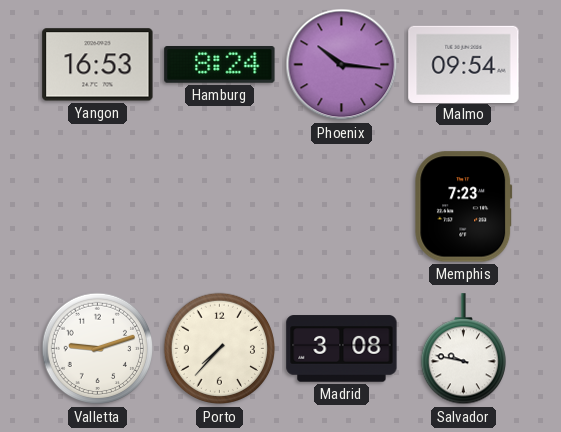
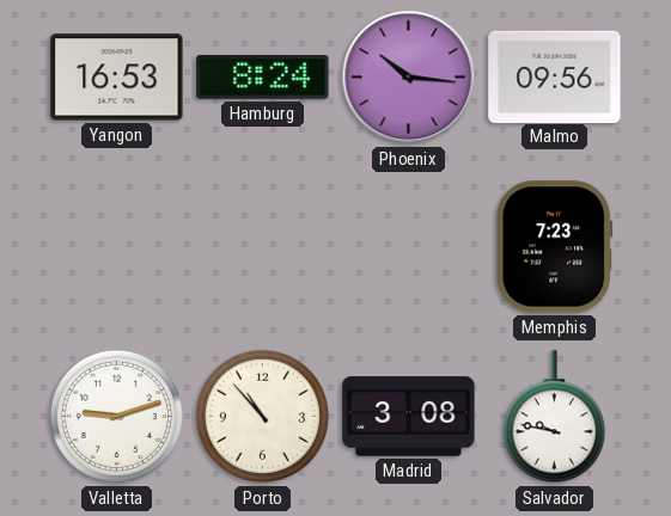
Malmo: 09:54 -> 09:56
Porto: 7:37 -> 10:53
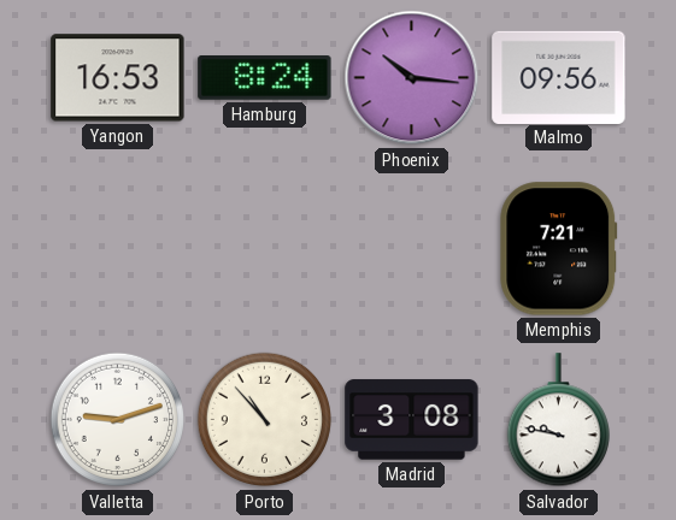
Memphis: 7:23 -> 7:21
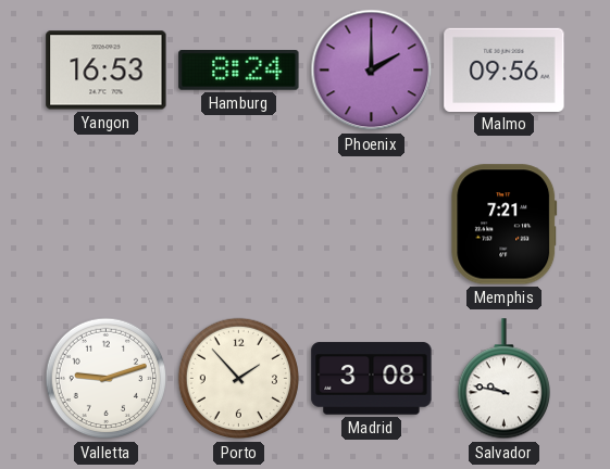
Phoenix: 10:16 -> 2:00
Porto: 10:53 -> 1:53
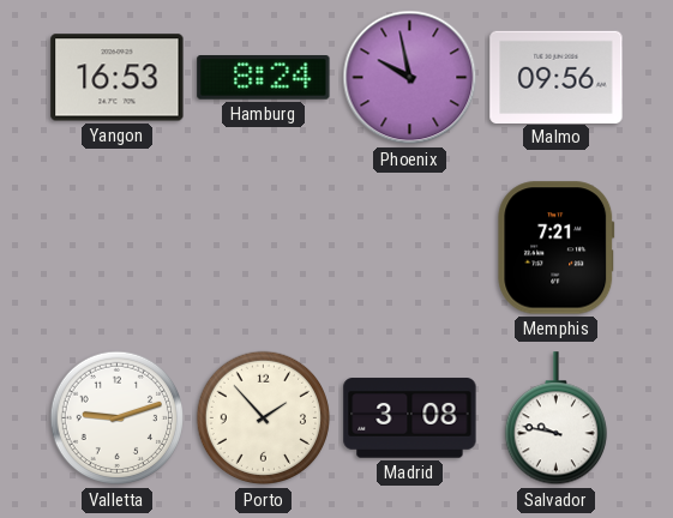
Phoenix: 2:00 -> 9:58
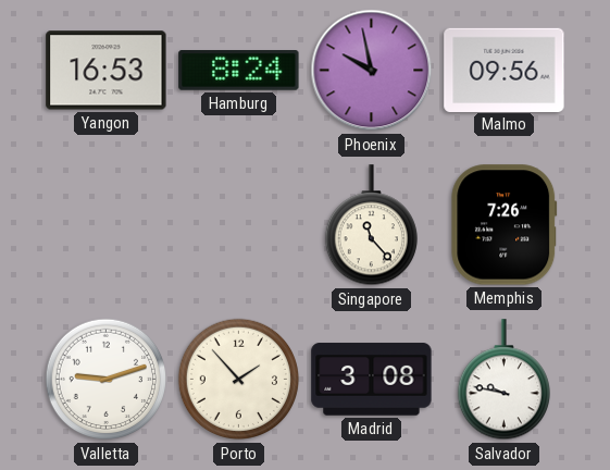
Singapore: none -> 11:23
Memphis: 7:21 -> 7:26
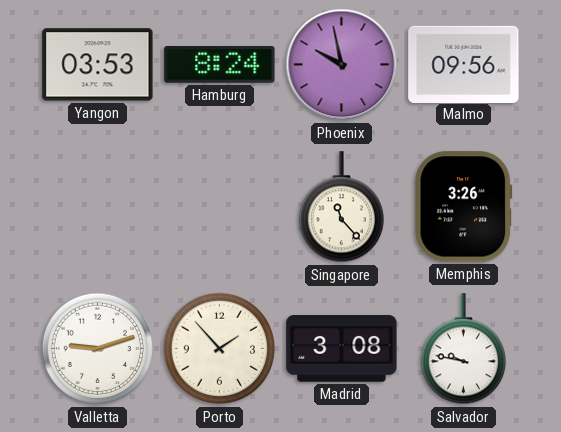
Yangon: 16:53 -> 03:53
Memphis: 7:26 -> 3:26
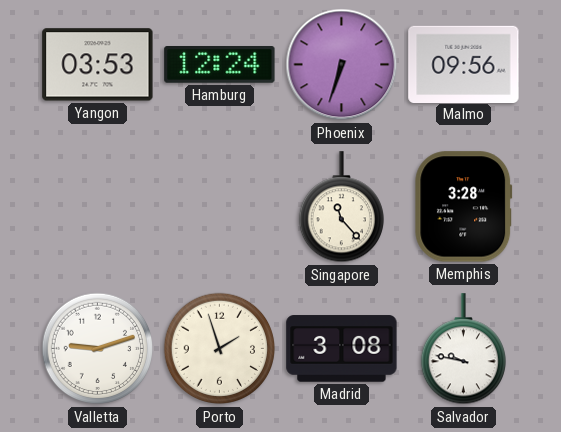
Hamburg: 8:24 -> 12:24
Phoenix: 9:58 -> 6:33
Memphis: 3:26 -> 3:28
Porto: 1:53 -> 1:57
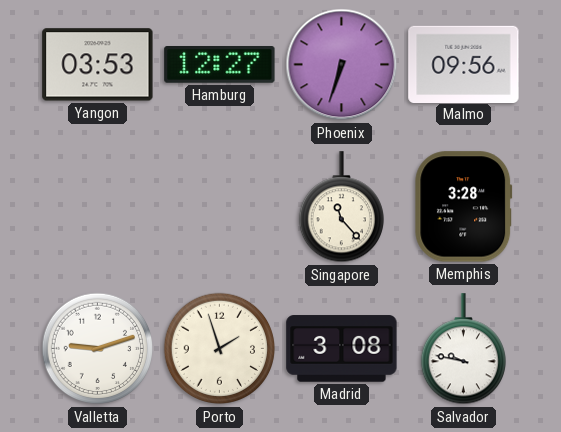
Hamburg: 12:24 -> 12:27
